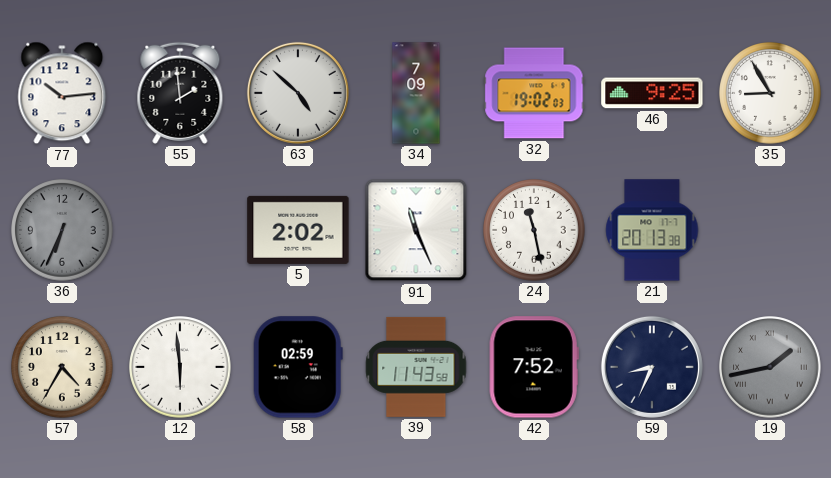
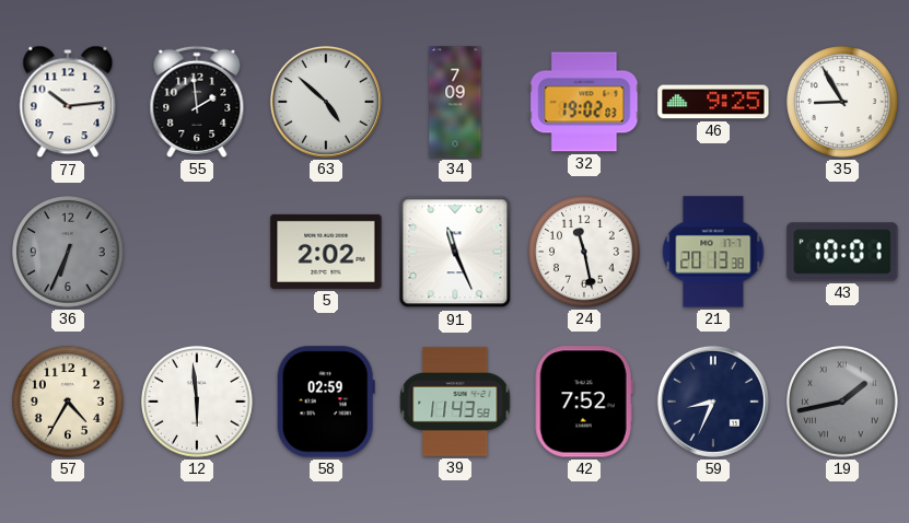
43: none -> 10:01
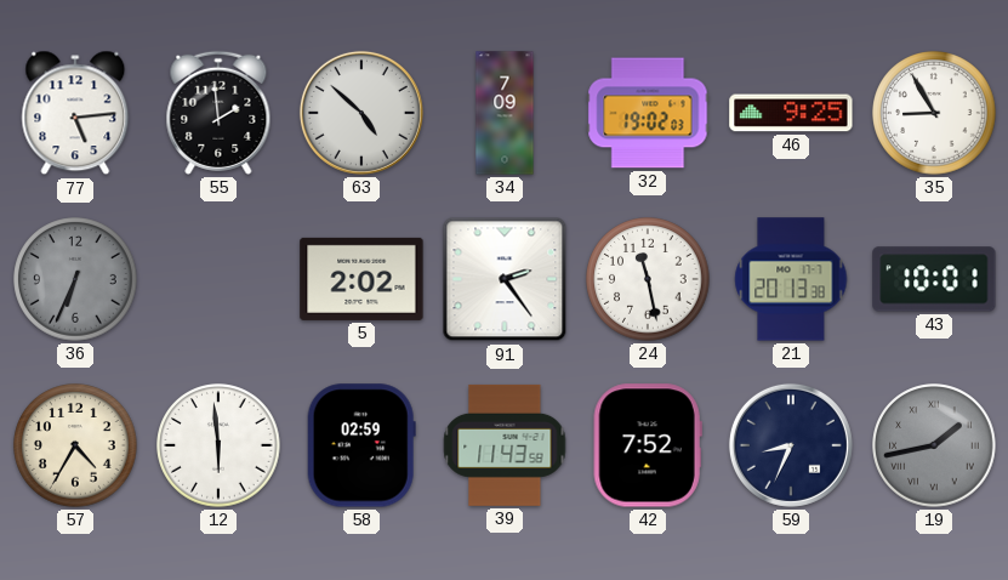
77: 10:14 -> 5:14
91: 11:26 -> 2:24
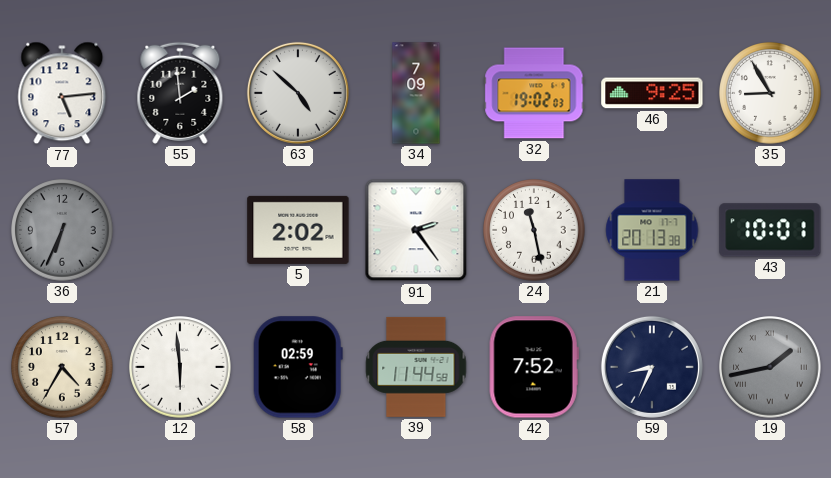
39: 11:43 -> 11:44
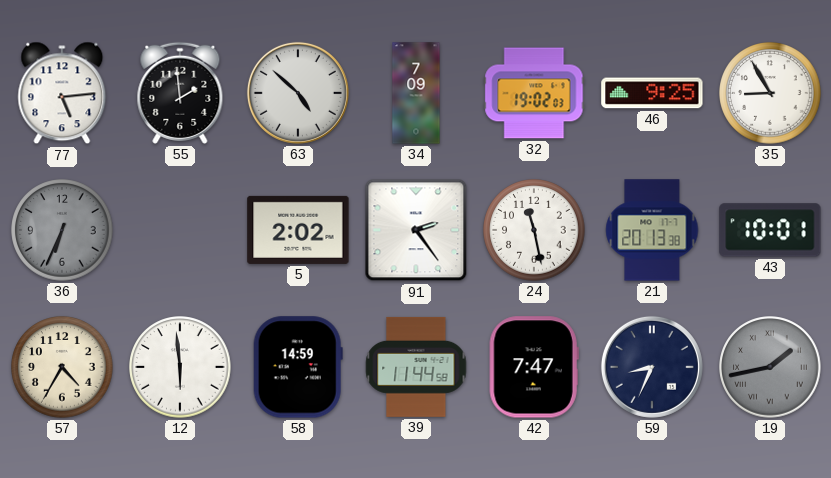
58: 02:59 -> 14:59
42: 7:52 -> 7:47
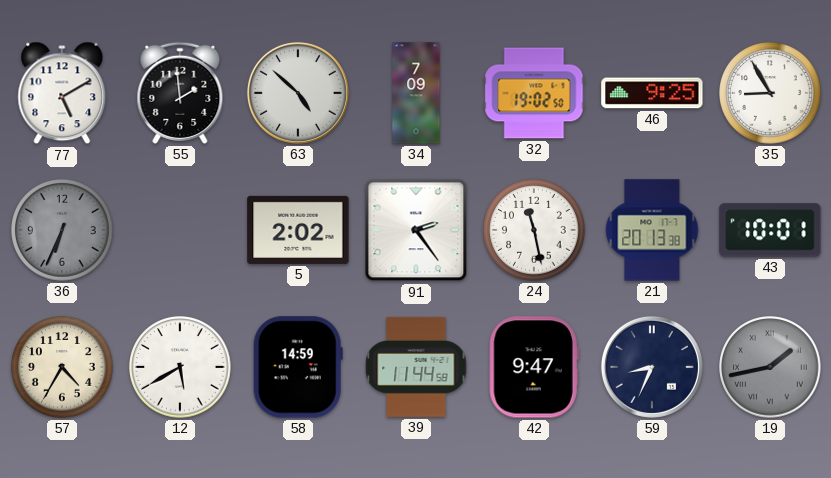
77: 5:14 -> 5:10
32: 19:02:03 -> 19:02:50
12: 5:59 -> 5:40
42: 7:47 -> 9:47
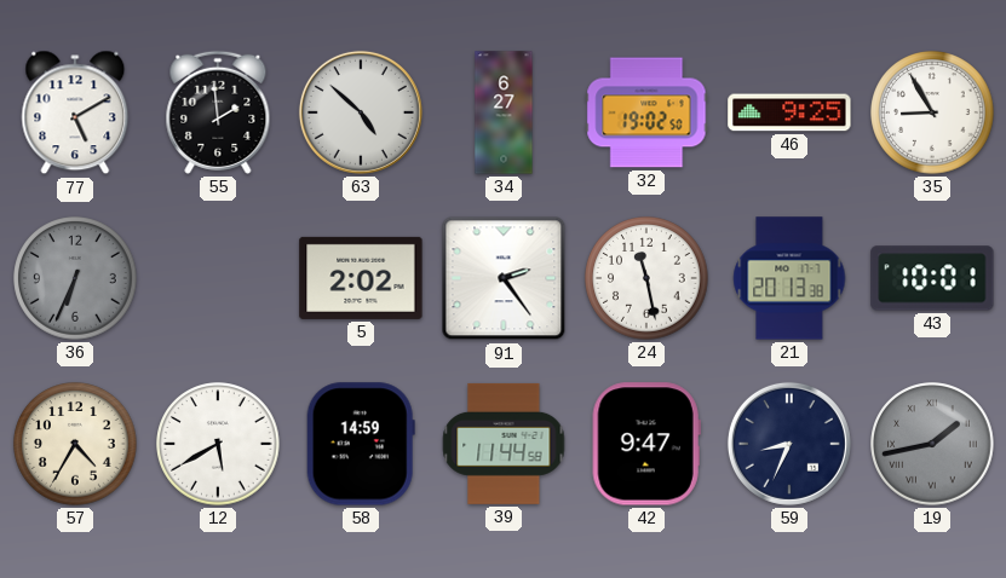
34: 7:09 -> 6:27
